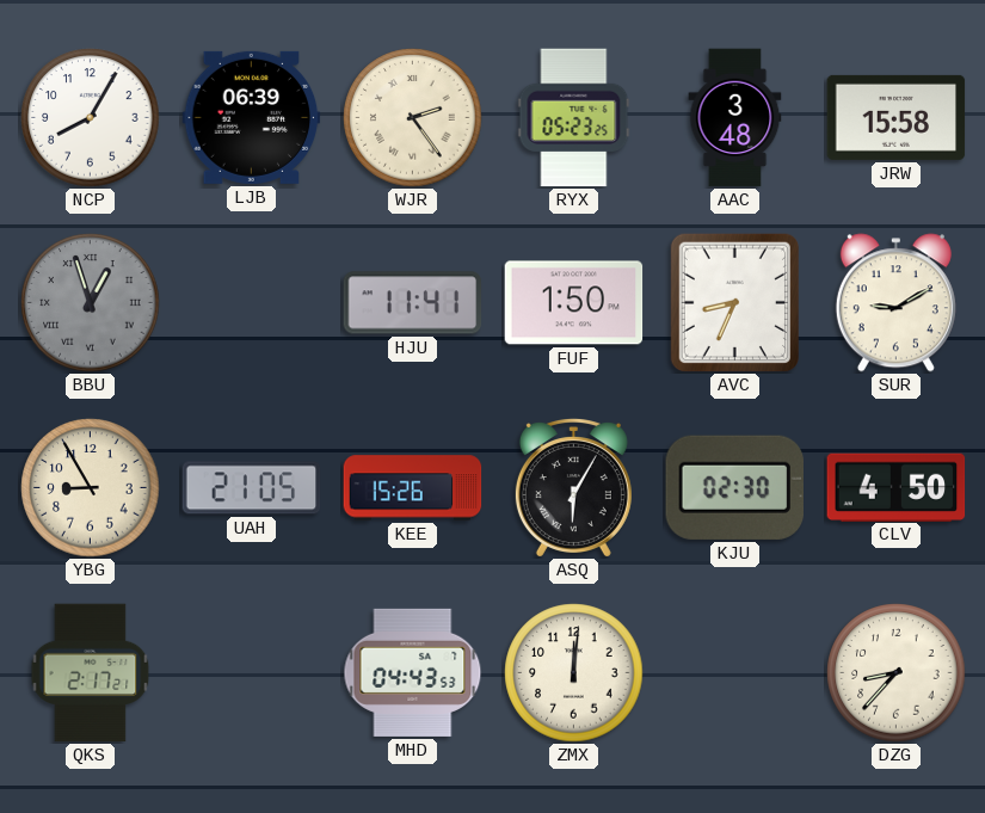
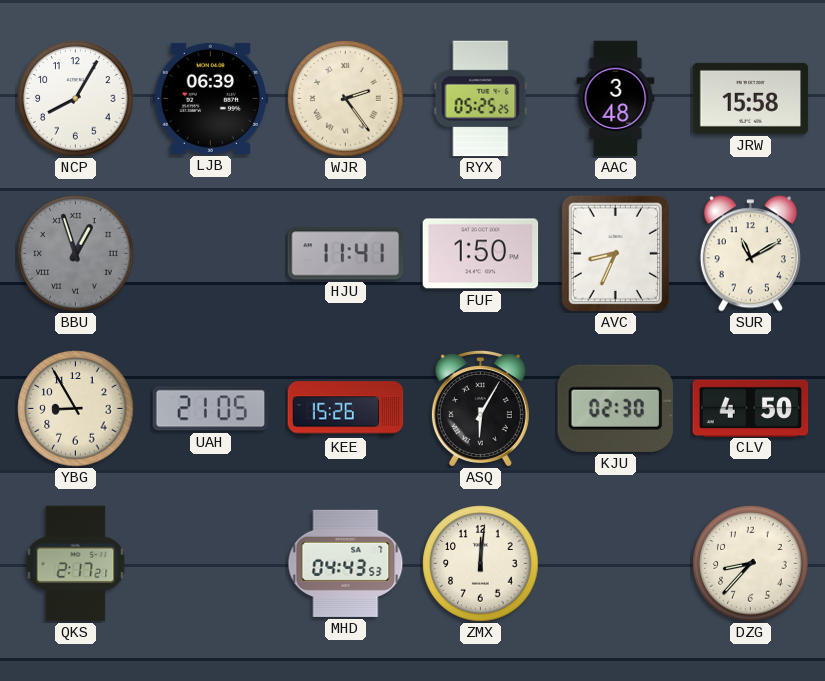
RYX: 05:23 -> 05:25
SUR: 9:10 -> 11:10
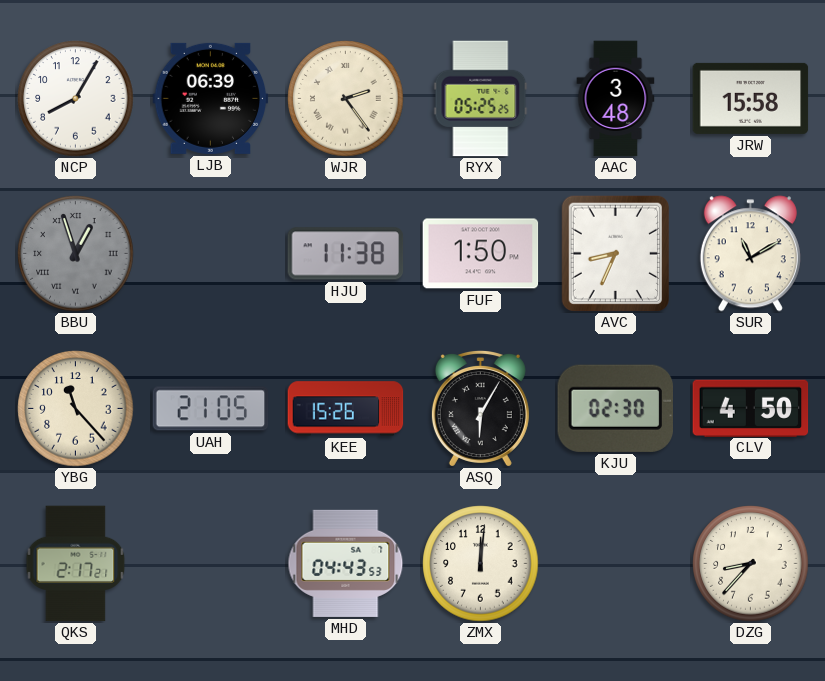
HJU: 11:41 -> 11:38
YBG: 8:55 -> 11:23
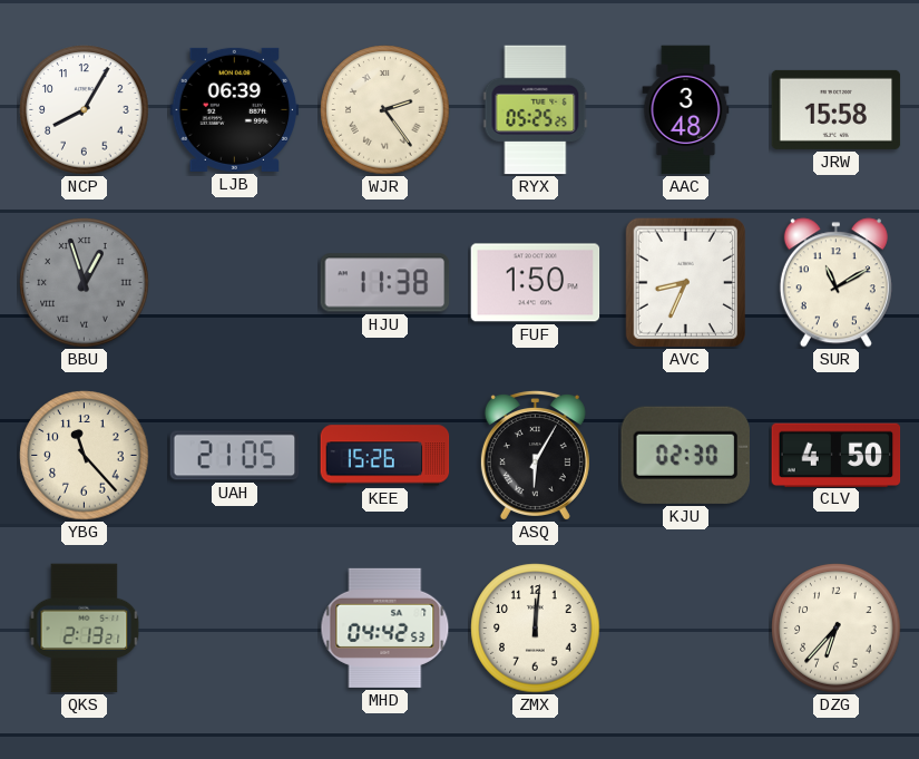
QKS: 2:17 -> 2:13
MHD: 04:43 -> 04:42
DZG: 8:37 -> 6:37
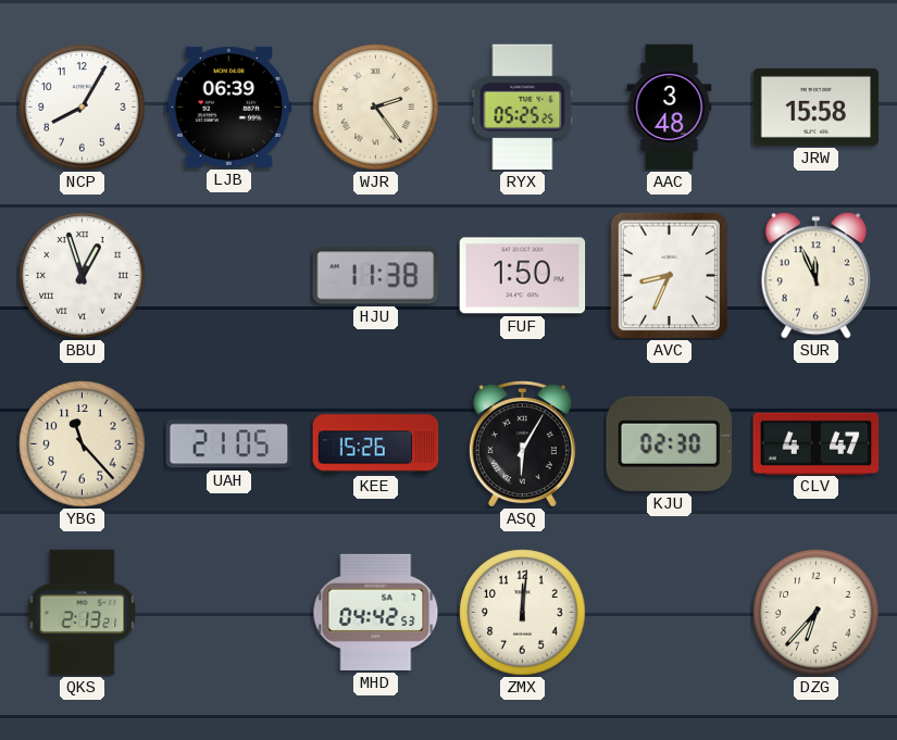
BBU dial: grey -> white
SUR: 11:10 -> 11:56
CLV: 4:50 -> 4:47
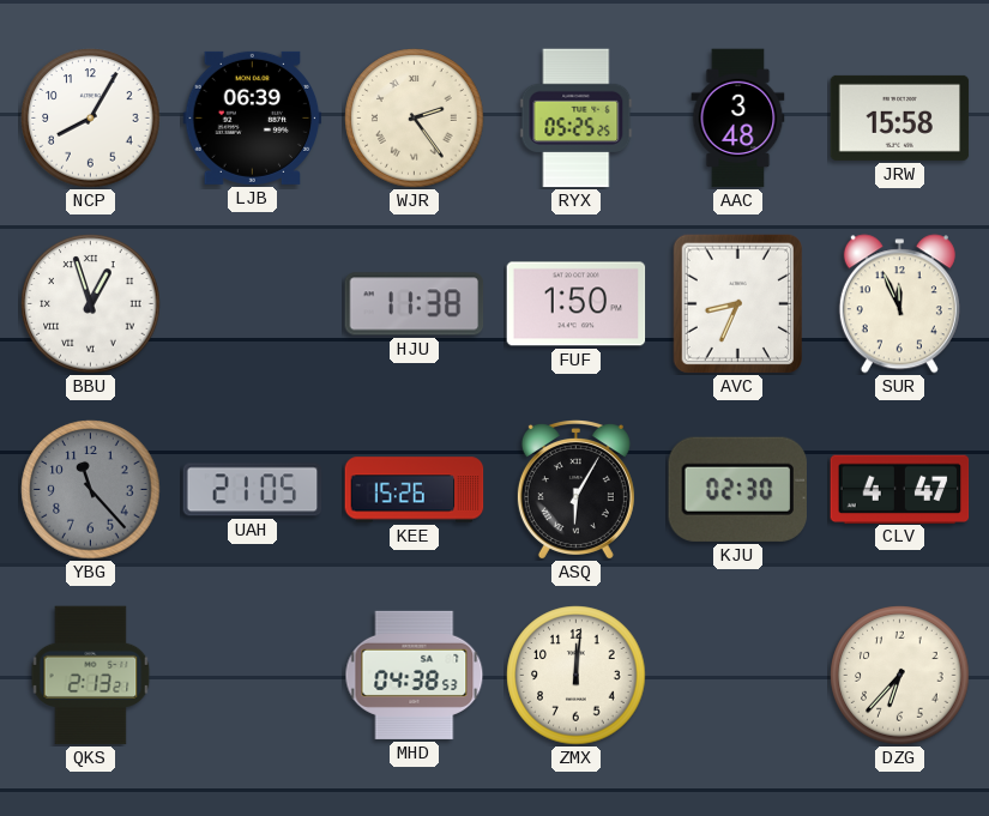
YBG dial: cream -> grey
MHD: 04:42 -> 04:38
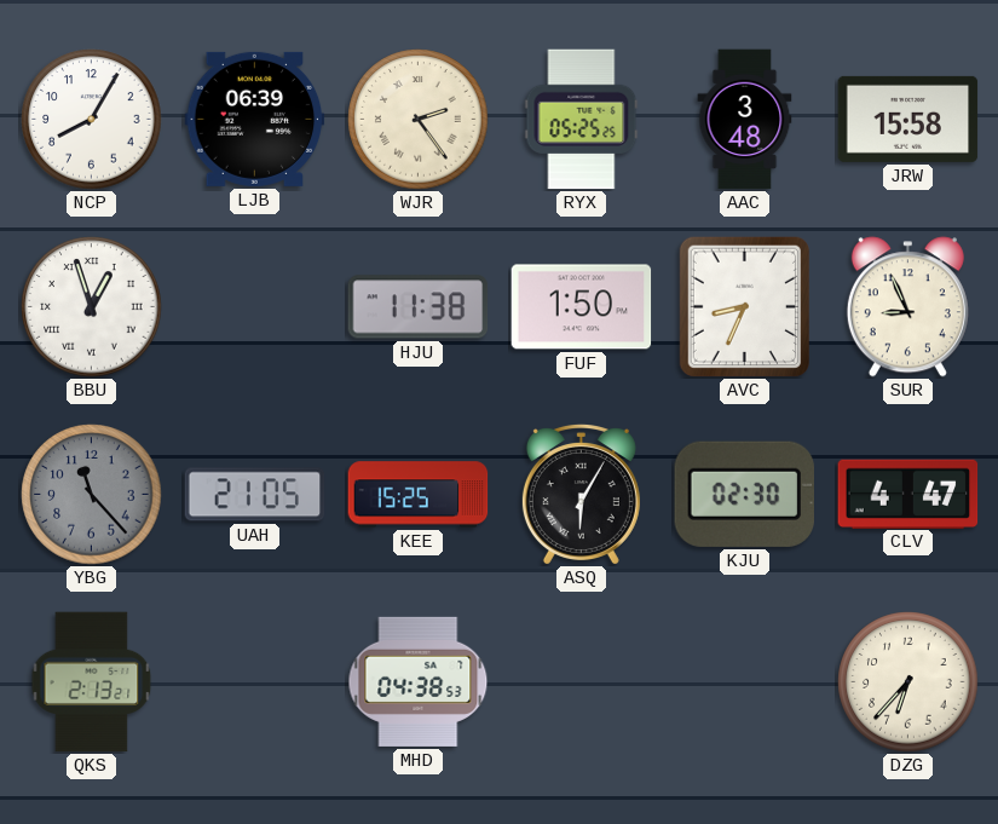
SUR: 11:56 -> 8:56
KEE: 15:26 -> 15:25
ZMX: 12:01 -> none
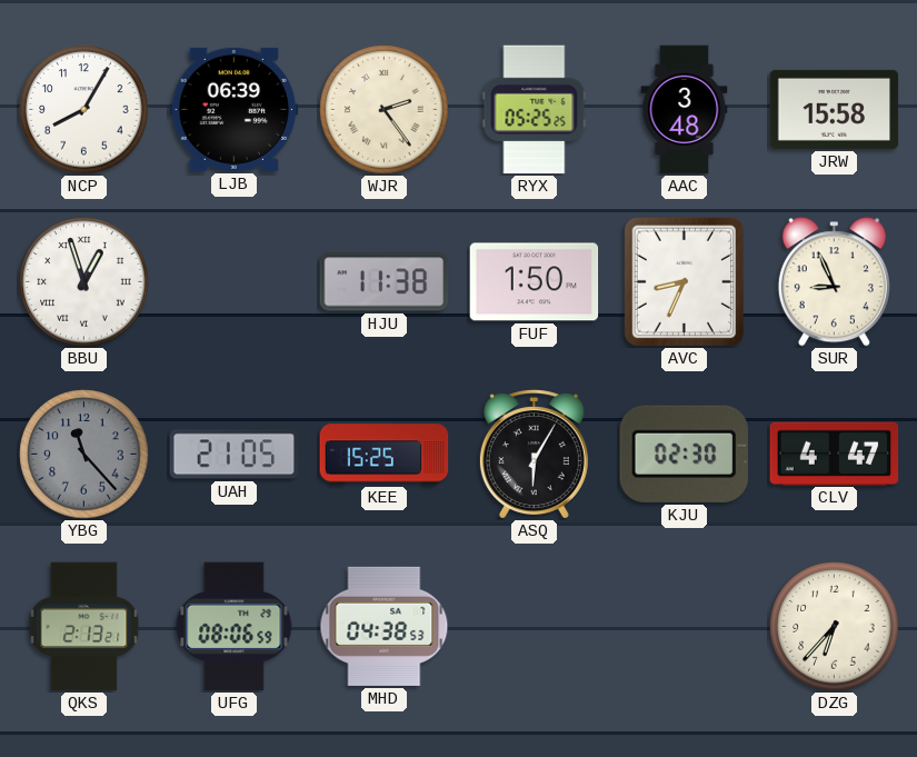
UFG: none -> 08:06
